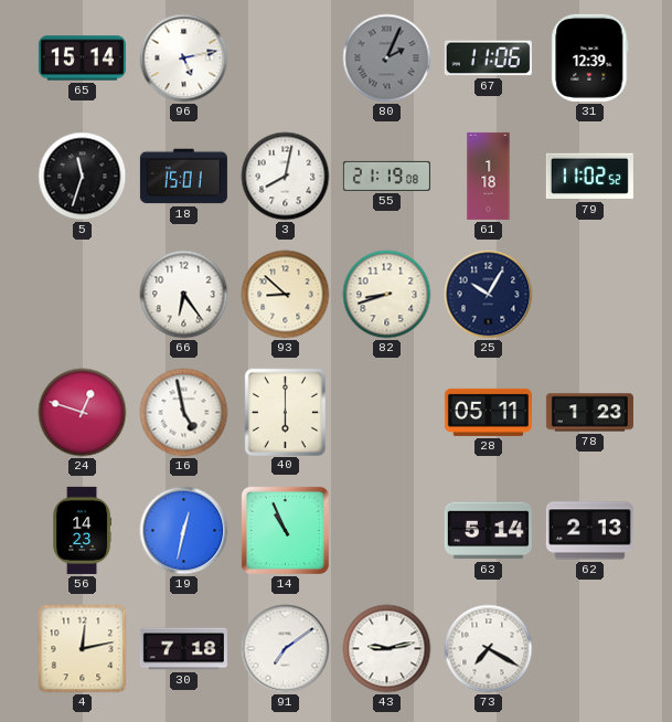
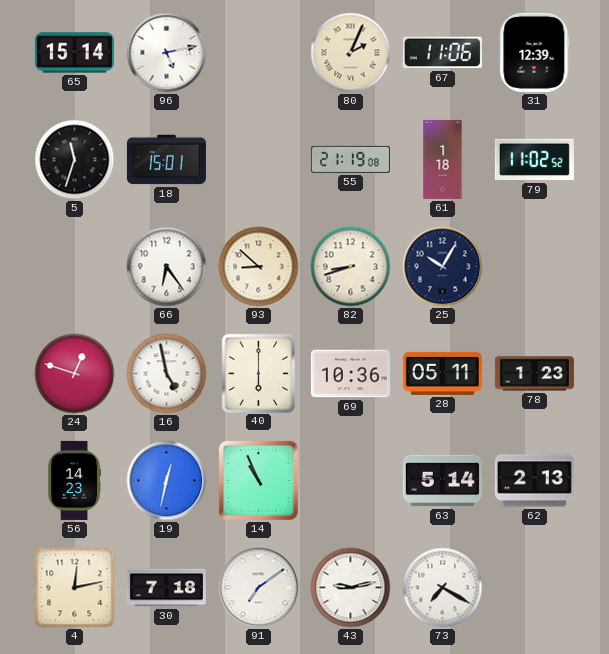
80 dial: grey -> cream
3: 8:02 -> none
69: none -> 10:36
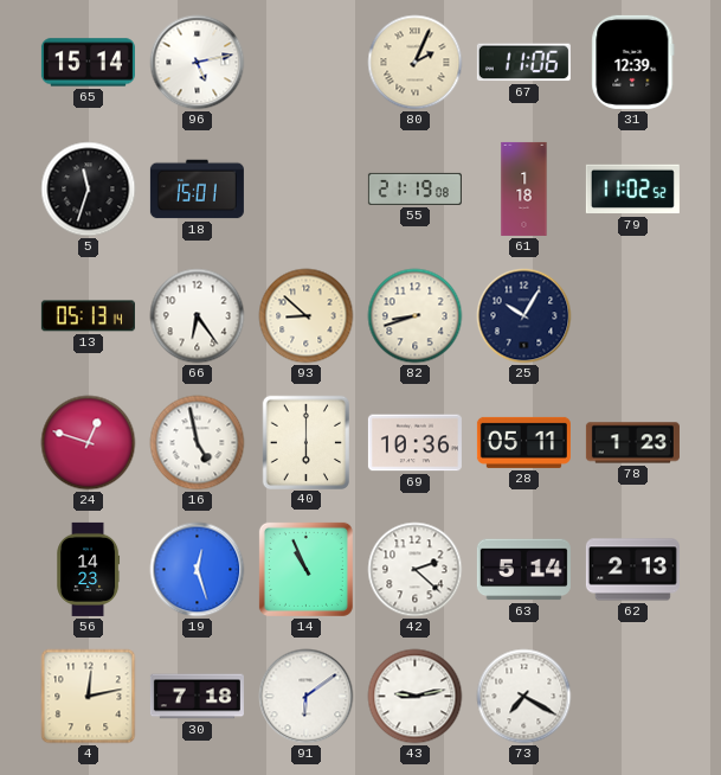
13: none -> 05:13
19: 12:32 -> 12:27
42: none -> 2:22
91: 7:09 -> 6:09
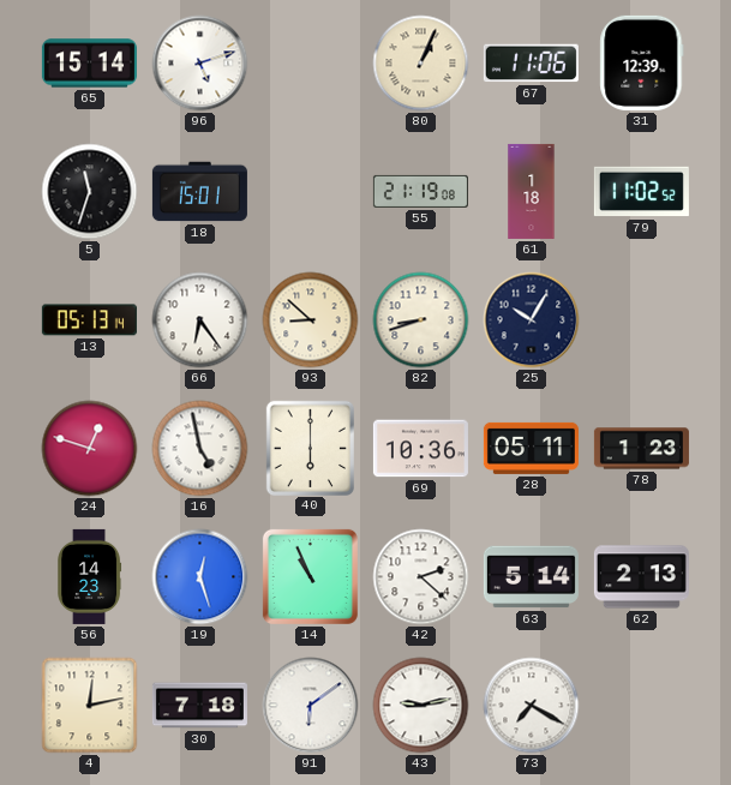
96: 5:13 -> 5:12
80: 2:04 -> 1:04
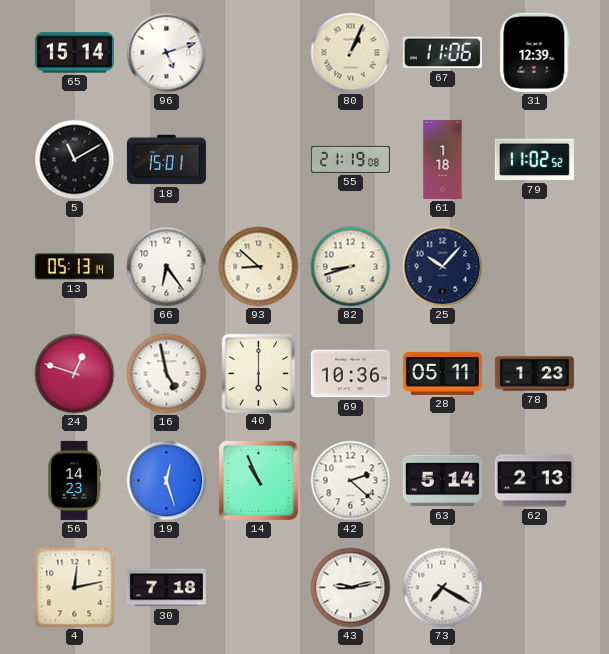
5: 11:33 -> 11:10
25: 10:05 -> 10:07
91: 6:09 -> none
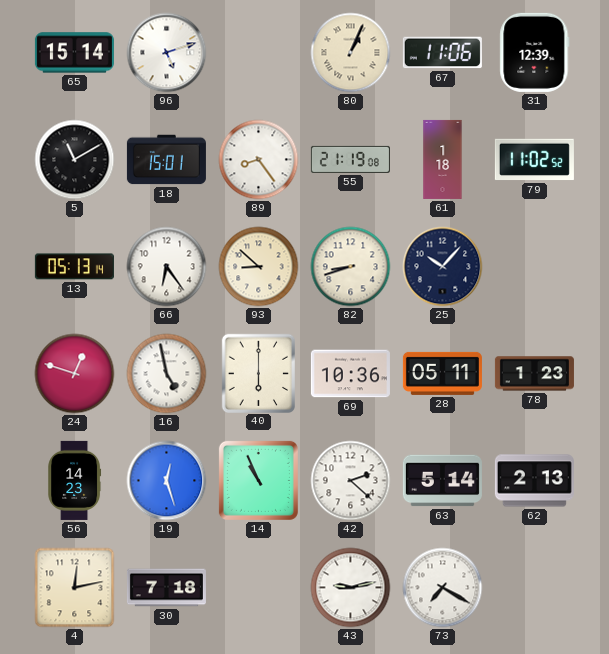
89: none -> 8:24
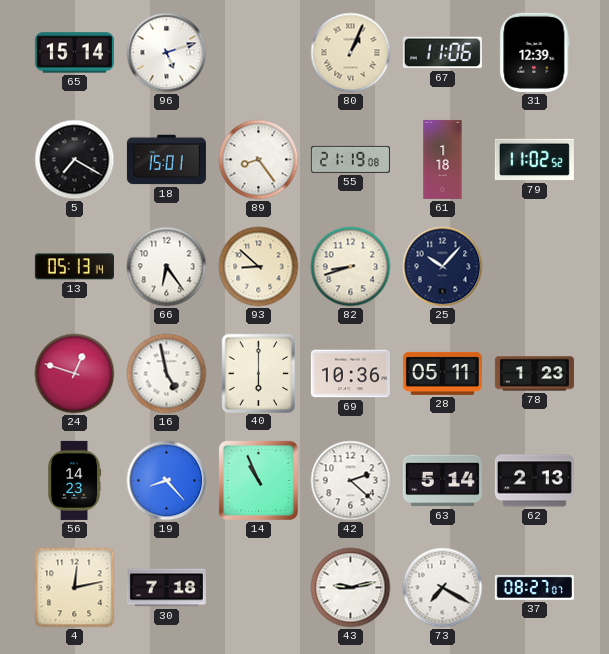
5: 11:10 -> 7:20
19: 12:27 -> 8:23
37: none -> 08:27
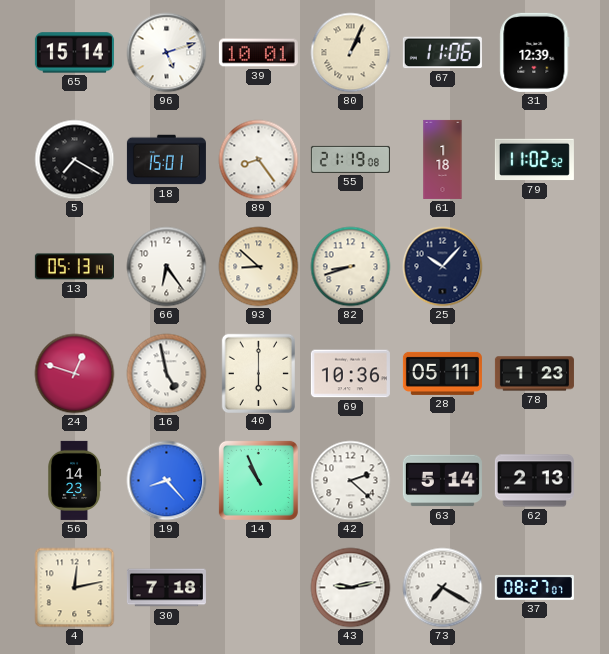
39: none -> 10:01
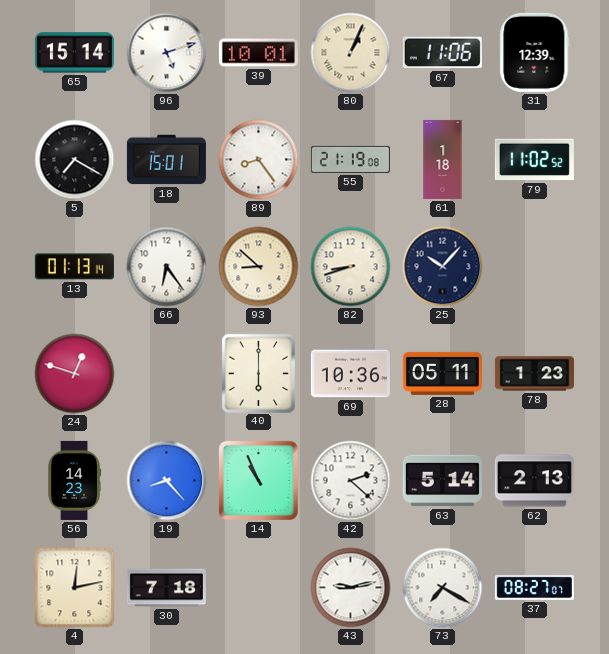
13: 05:13 -> 01:13
16: 4:58 -> none
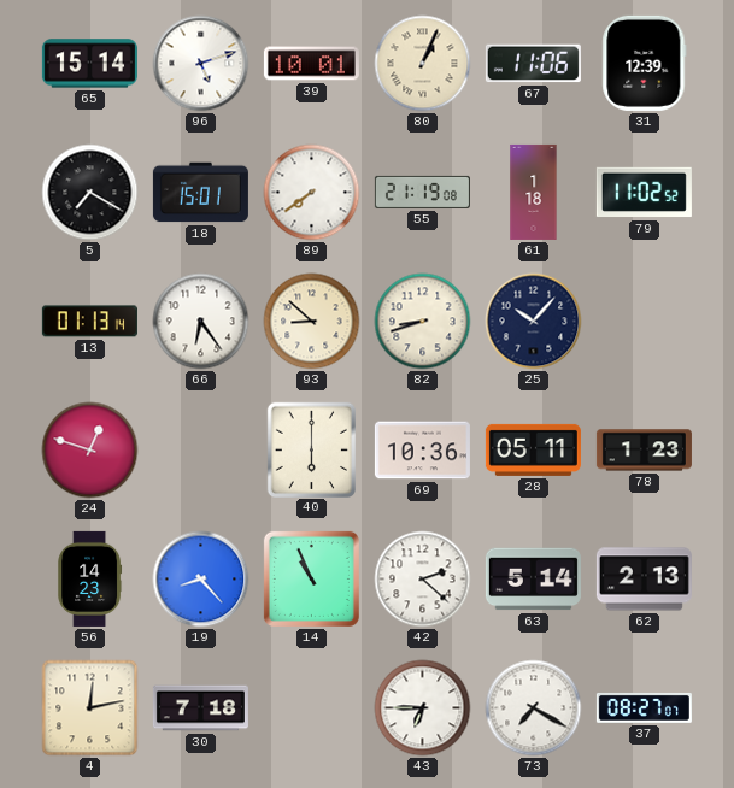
89: 8:24 -> 7:39
43: 9:13 -> 6:45
